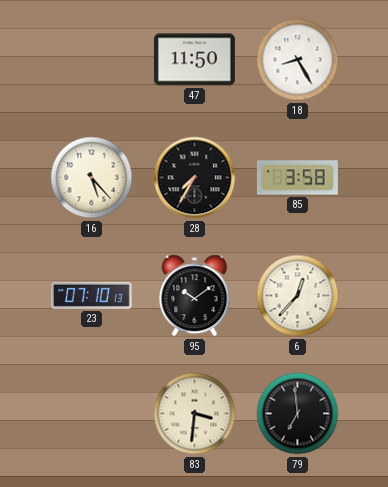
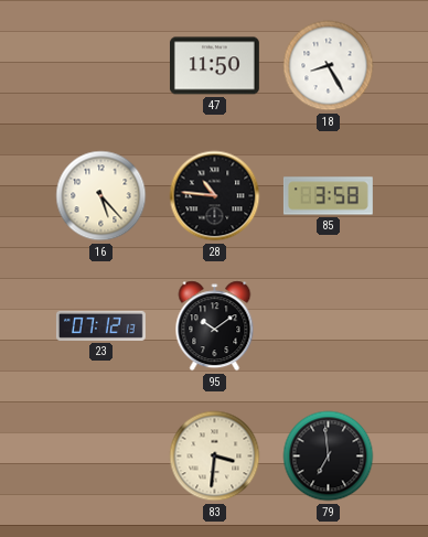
28: 7:35 -> 10:46
23: 07:10 -> 07:12
6: 12:37 -> none
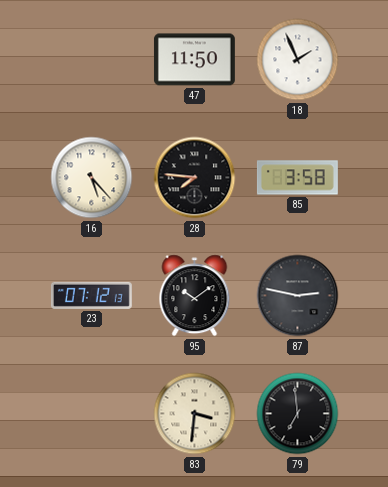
18: 8:25 -> 1:56
28: 10:46 -> 7:46
87: none -> 2:47
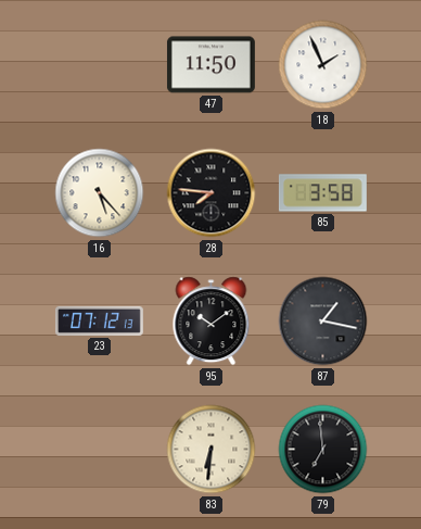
87: 2:47 -> 1:17
83: 3:31 -> 6:31
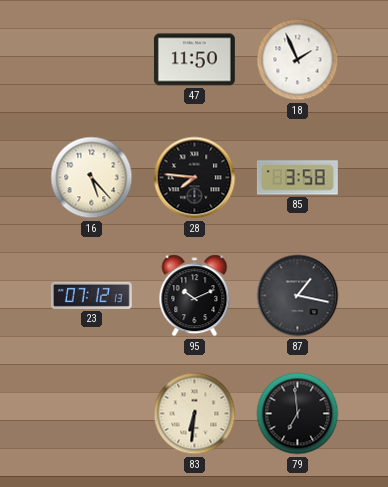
95: 10:09 -> 10:11
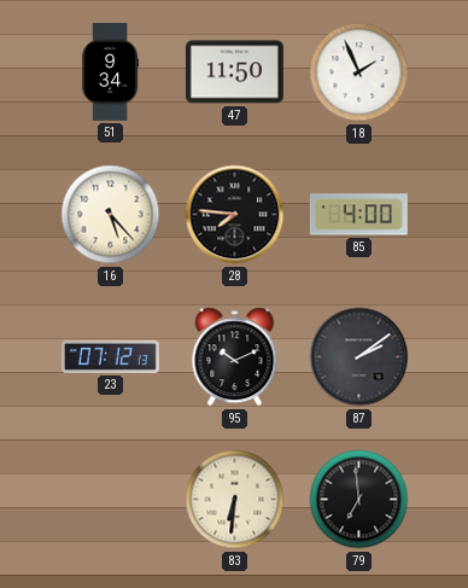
51: none -> 9:34
85: 3:58 -> 4:00
87: 1:17 -> 2:09
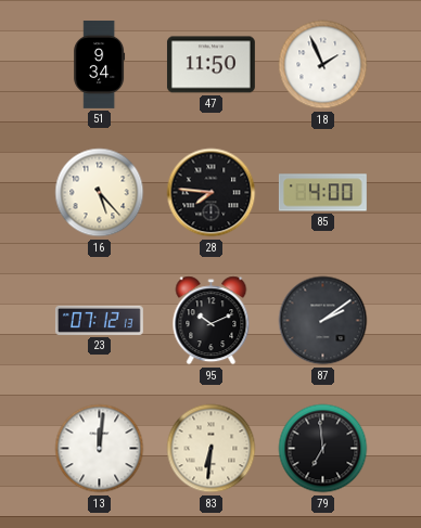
13: none -> 12:01
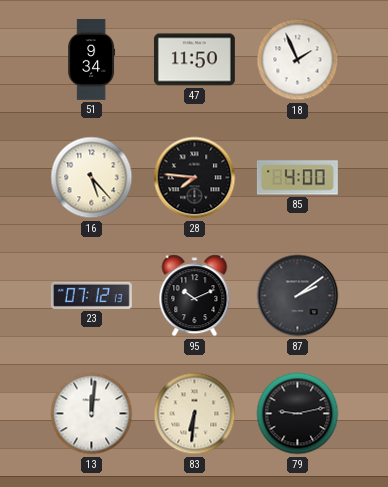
79: 6:59 -> 9:13
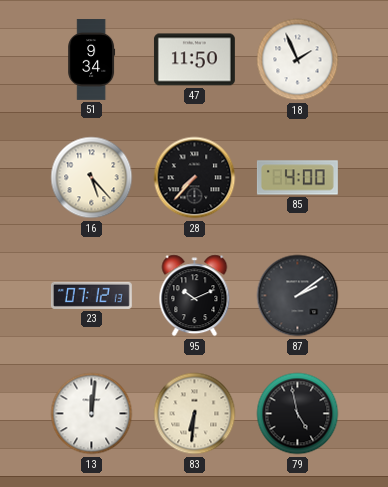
28: 7:46 -> 7:37
79: 9:13 -> 4:58
